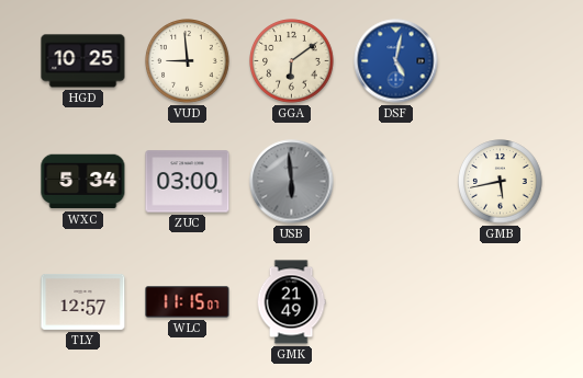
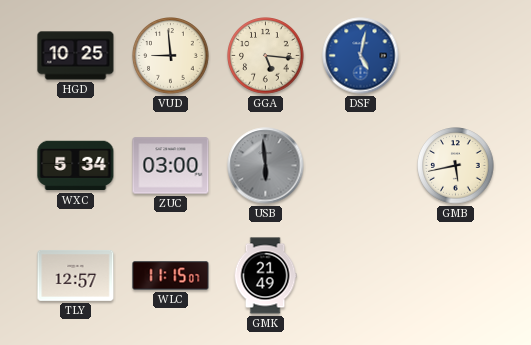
GGA: 6:09 -> 5:16
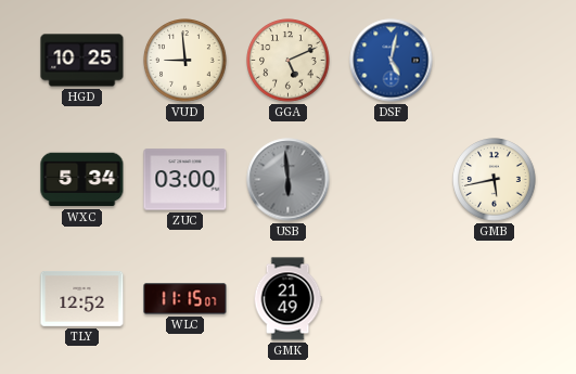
GGA: 5:16 -> 5:11
TLY: 12:57 -> 12:52
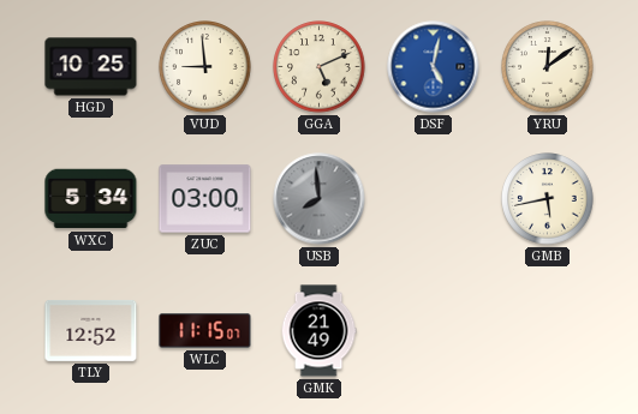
YRU: none -> 12:09
USB: 5:59 -> 7:59
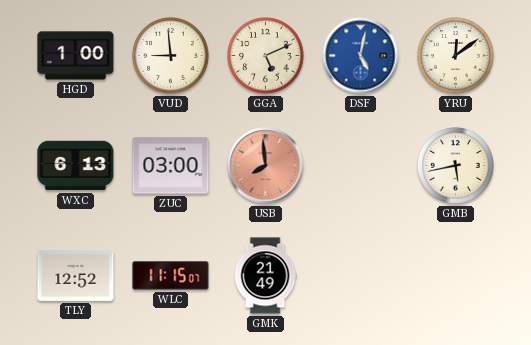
HGD: 10:25 -> 1:00
WXC: 5:34 -> 6:13
USB dial: grey -> salmon
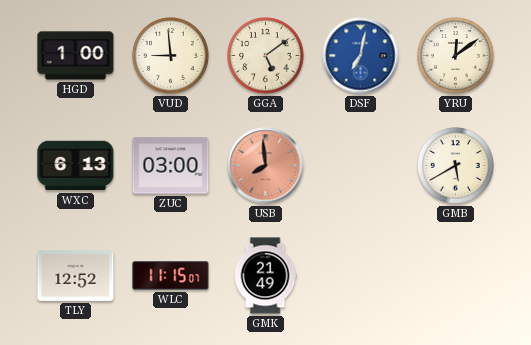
GGA: 5:11 -> 5:09
DSF: 5:02 -> 7:02
GMB: 5:43 -> 5:40
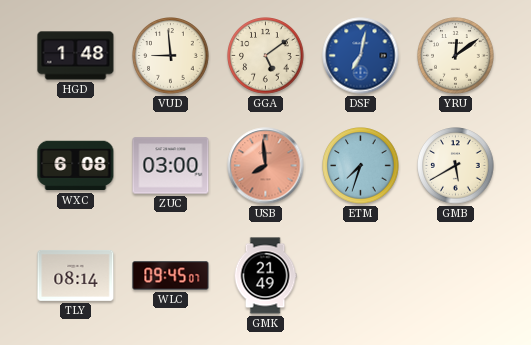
HGD: 1:00 -> 1:48
WXC: 6:13 -> 6:08
ETM: none -> 7:33
TLY: 12:52 -> 08:14
WLC: 11:15 -> 09:45
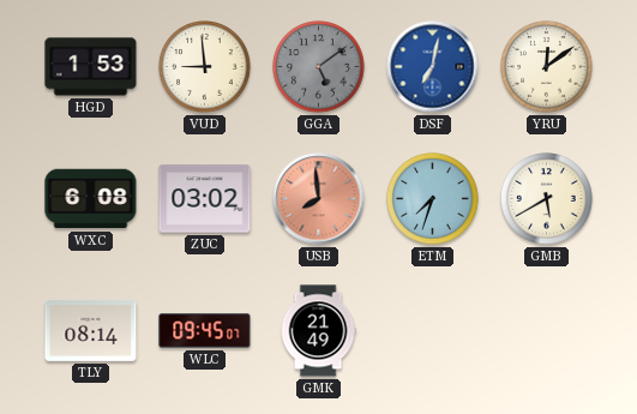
HGD: 1:48 -> 1:53
GGA dial: cream -> grey
ZUC: 03:00 -> 03:02
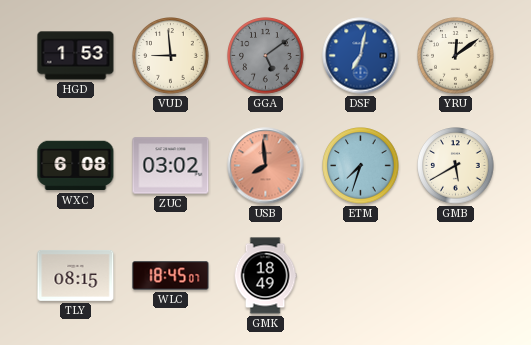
TLY: 08:14 -> 08:15
WLC: 09:45 -> 18:45
GMK: 21:49 -> 18:49
